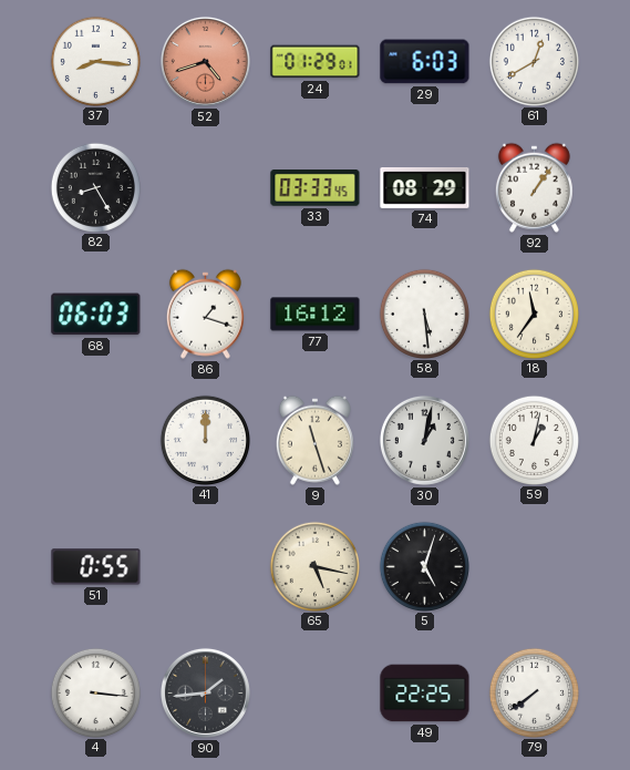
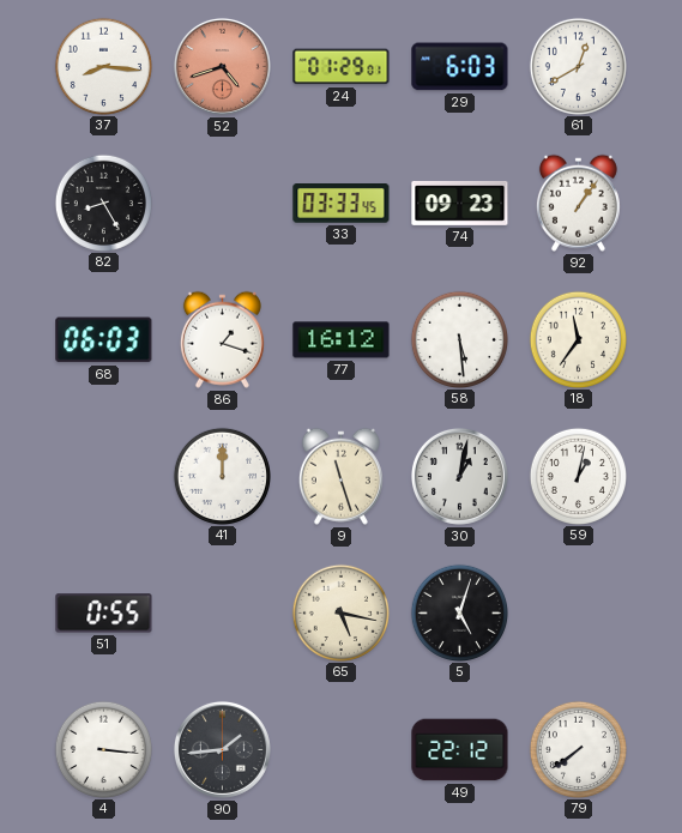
74: 08:29 -> 09:23
49: 22:25 -> 22:12
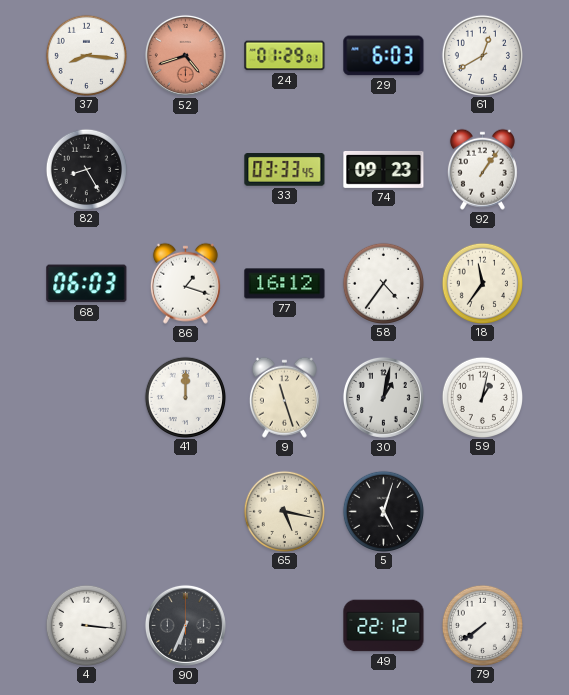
58: 5:29 -> 4:36
51: 0:55 -> none
90: 1:44 -> 6:34
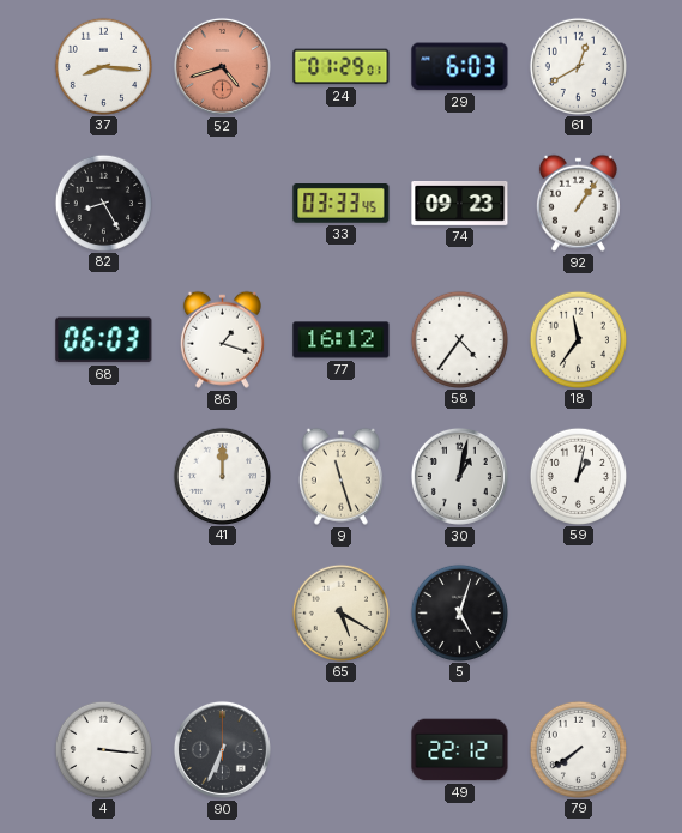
65: 5:17 -> 5:20
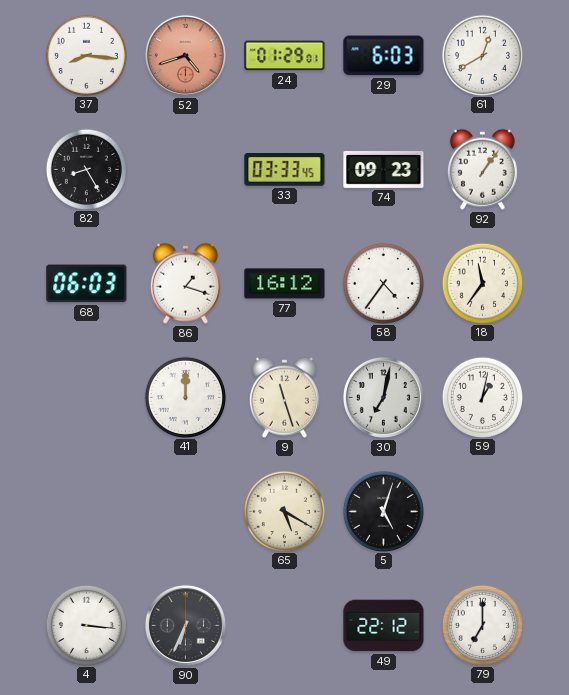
30: 1:02 -> 7:02
79: 7:39 -> 7:00
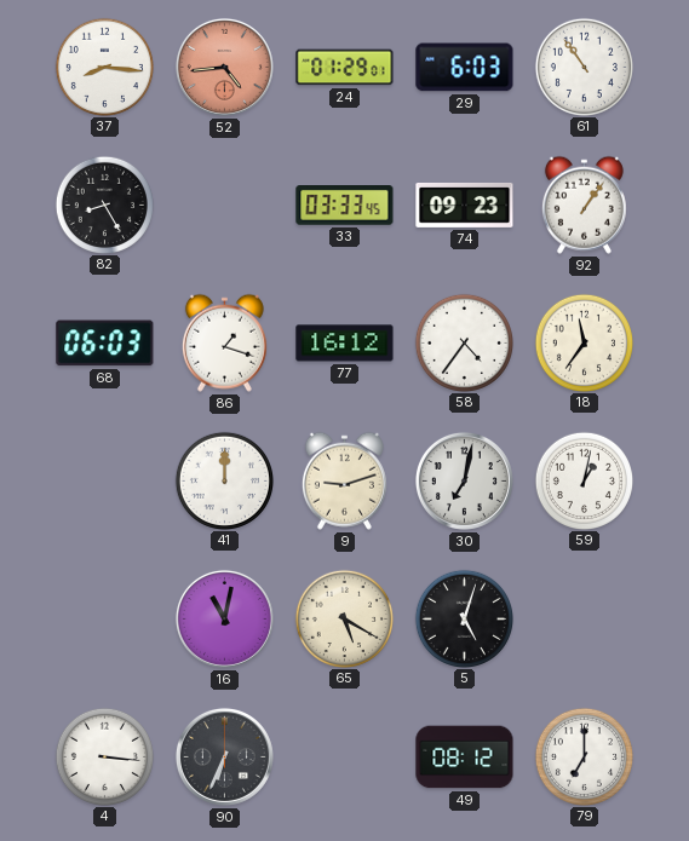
52: 4:42 -> 4:44
61: 12:40 -> 10:54
9: 11:27 -> 9:12
16: none -> 11:02
49: 22:12 -> 08:12
